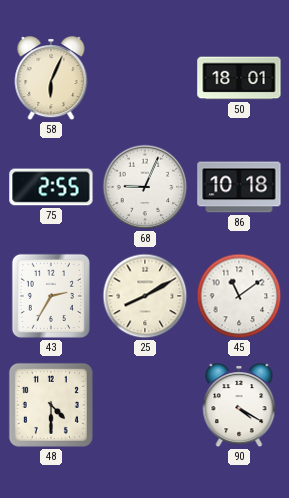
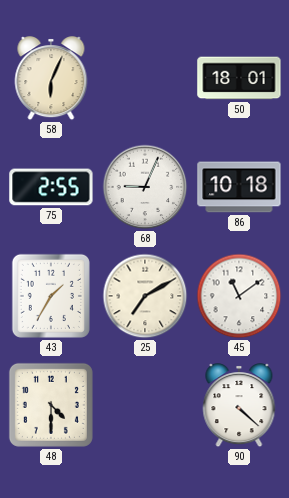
43: 2:35 -> 1:35
25: 8:10 -> 7:10
90: 4:20 -> 4:22
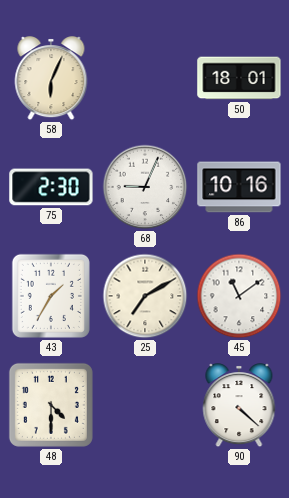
75: 2:55 -> 2:30
86: 10:18 -> 10:16
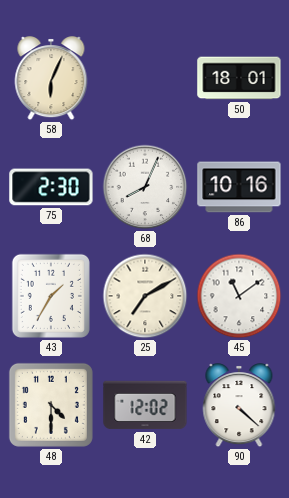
68: 9:04 -> 8:04
42: none -> 12:02
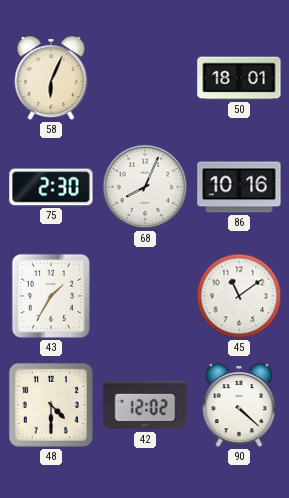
25: 7:10 -> none
